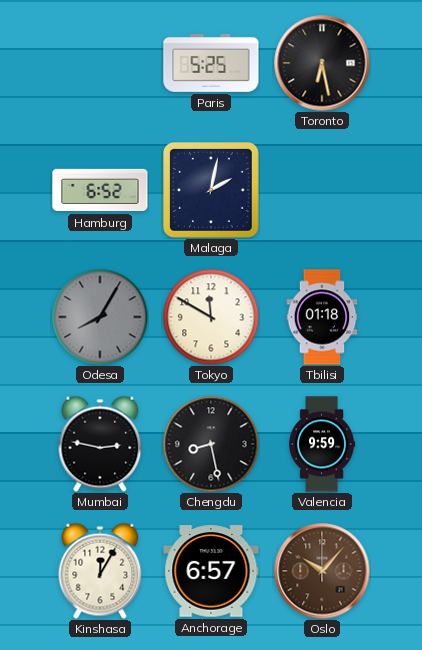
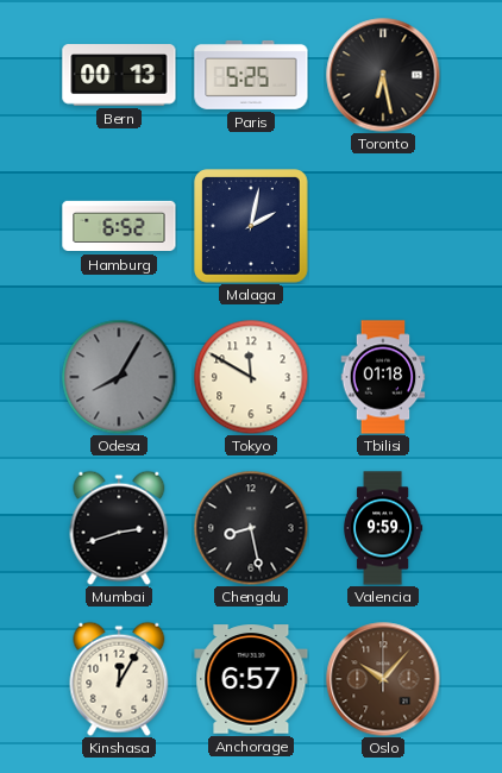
Bern: none -> 00:13
Mumbai: 2:47 -> 2:42
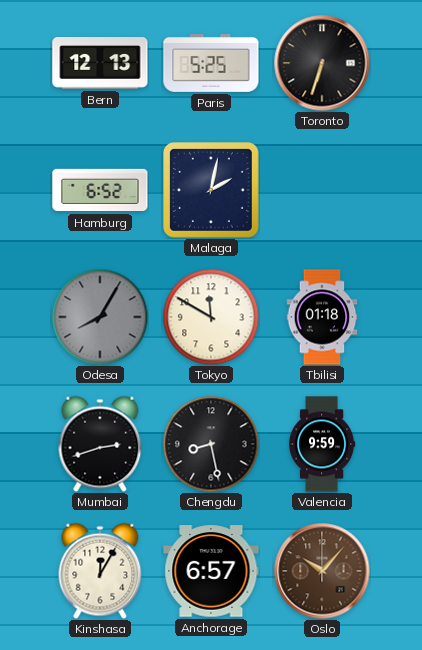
Bern: 00:13 -> 12:13
Toronto: 6:28 -> 6:33
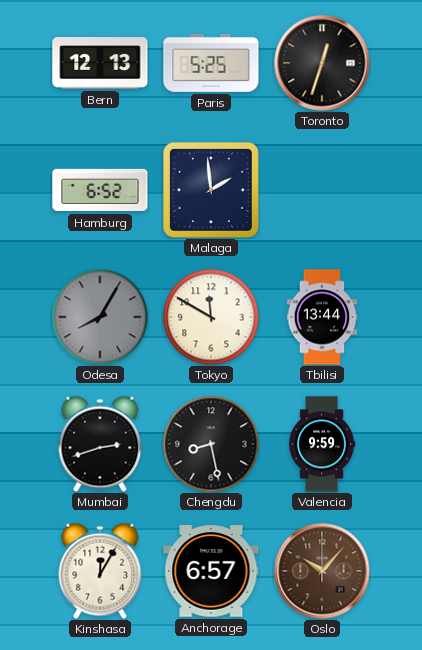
Toronto: 6:33 -> 12:33
Malaga: 2:02 -> 1:59
Tbilisi: 01:18 -> 13:44
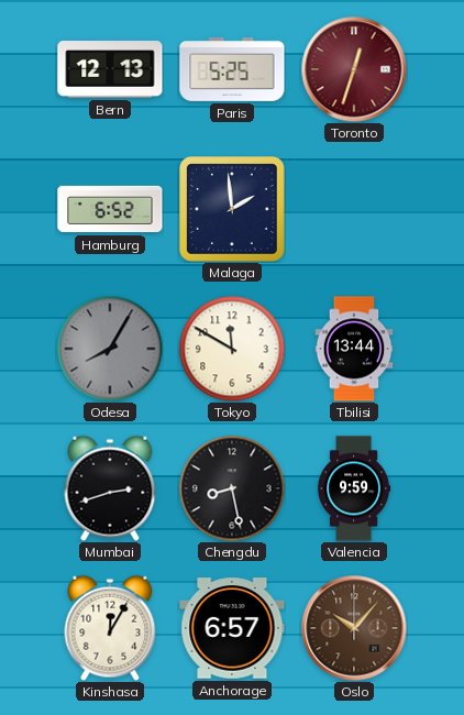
Toronto dial: black -> burgundy
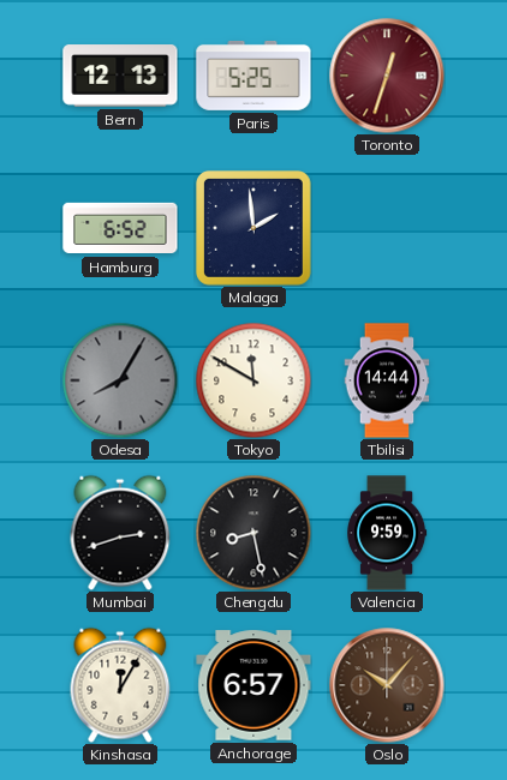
Tbilisi: 13:44 -> 14:44
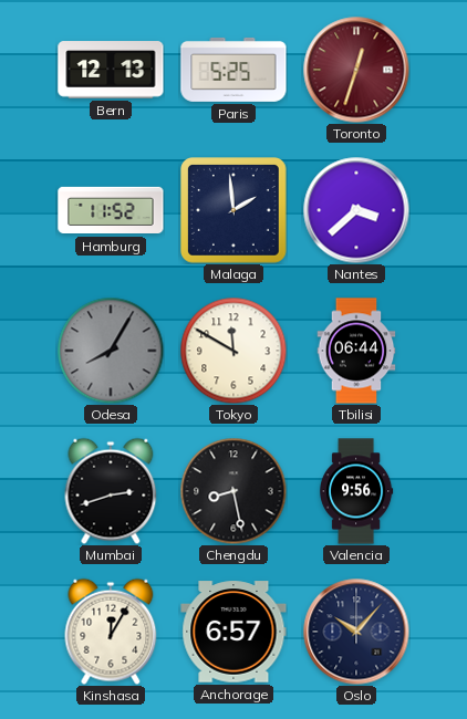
Hamburg: 6:52 -> 11:52
Nantes: none -> 3:38
Tbilisi: 14:44 -> 06:44
Valencia: 9:59 -> 9:56
Oslo dial: brown -> navy
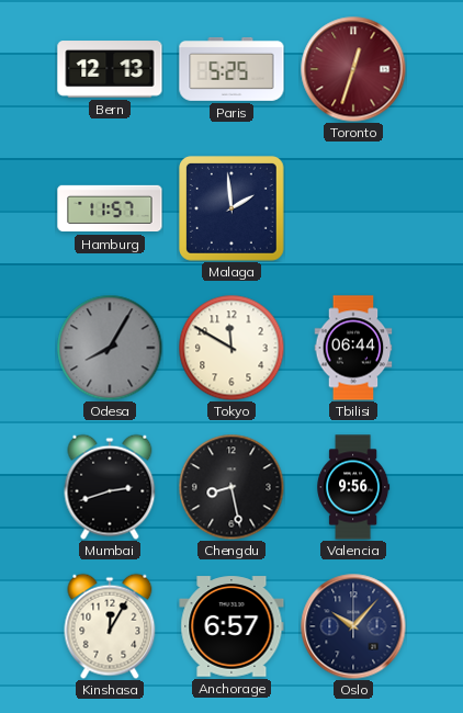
Hamburg: 11:52 -> 11:57
Nantes: 3:38 -> none
